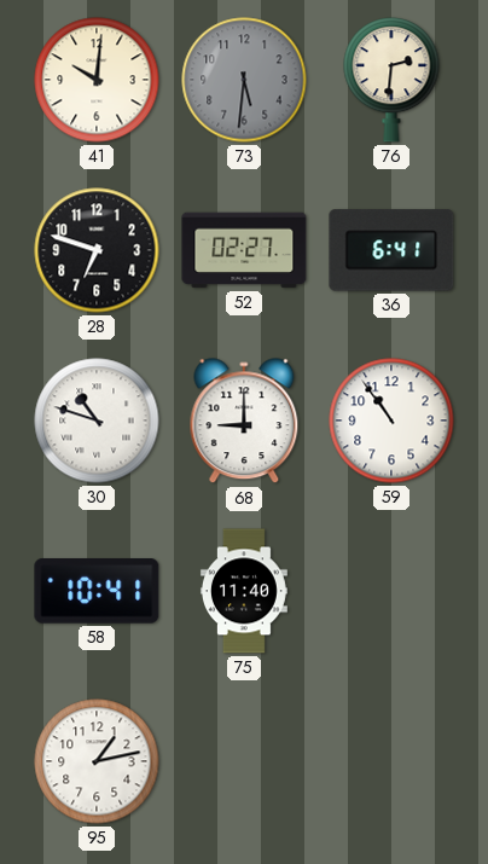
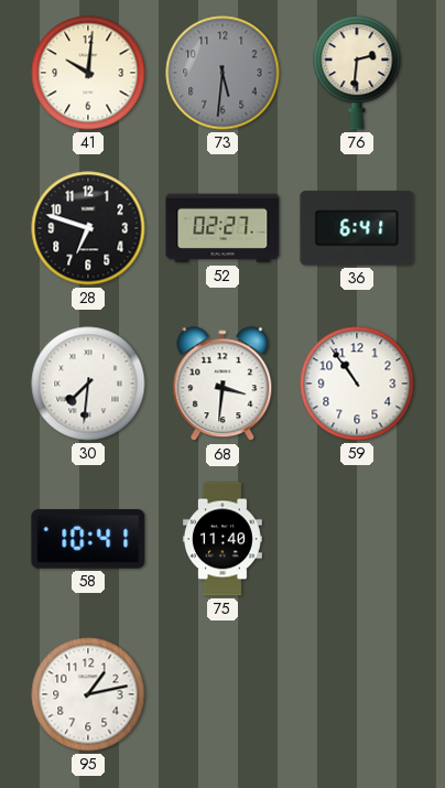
30: 10:48 -> 7:31
68: 9:00 -> 3:31
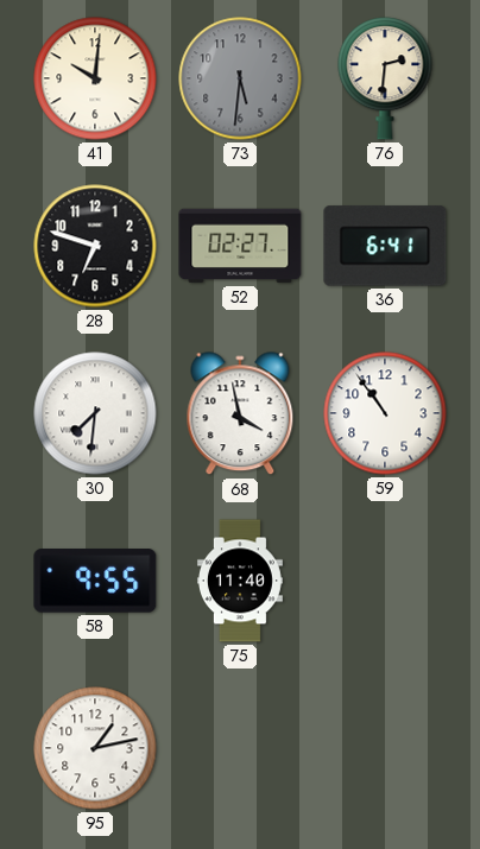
68: 3:31 -> 3:58
58: 10:41 -> 9:55
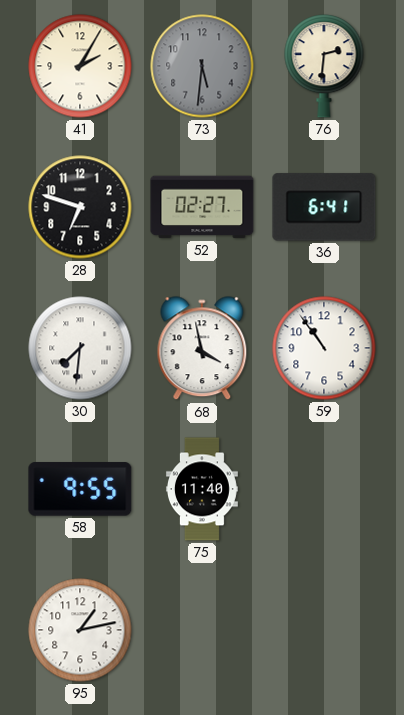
41: 10:01 -> 2:05
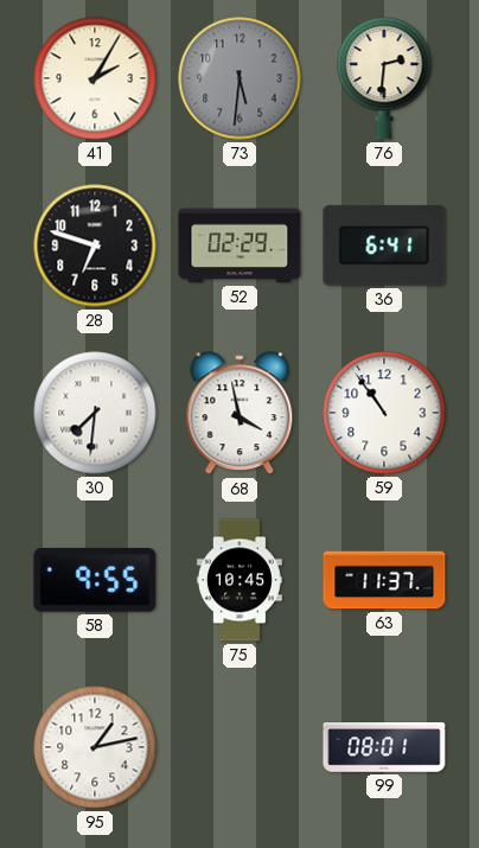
52: 02:27 -> 02:29
75: 11:40 -> 10:45
63: none -> 11:37
99: none -> 08:01
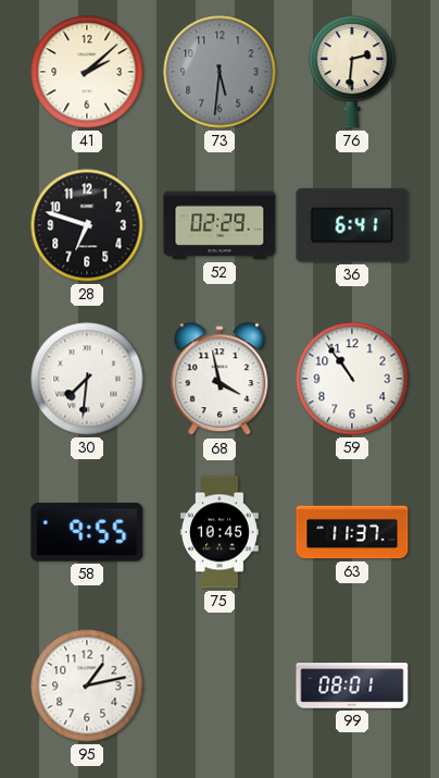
41: 2:05 -> 2:08
